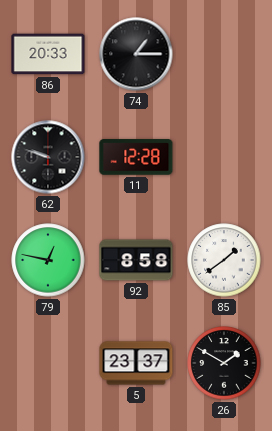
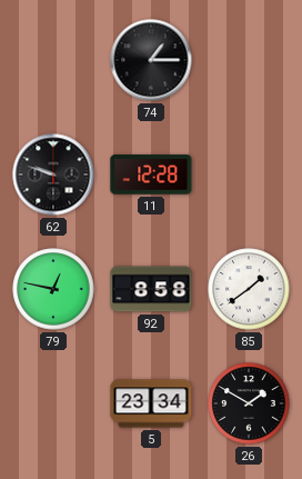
86: 20:33 -> none
5: 23:37 -> 23:34
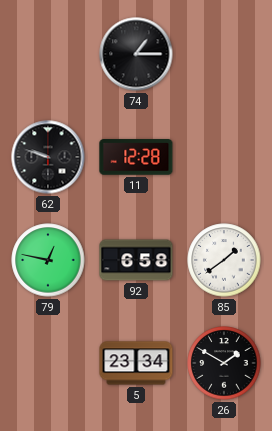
92: 8:58 -> 6:58
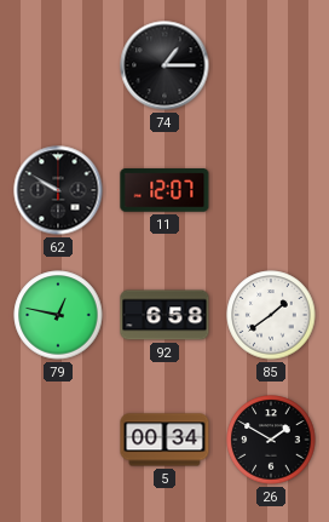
62: 9:48 -> 9:50
11: 12:28 -> 12:07
5: 23:34 -> 00:34
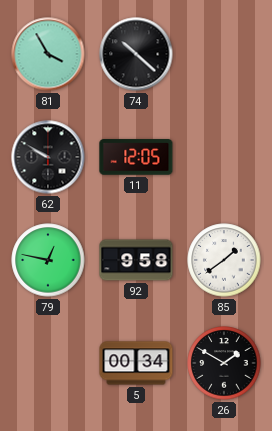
81: none -> 3:55
74: 1:15 -> 10:22
11: 12:07 -> 12:05
92: 6:58 -> 9:58
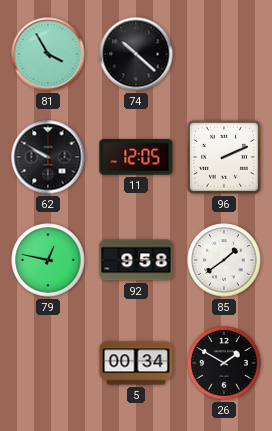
96: none -> 2:11
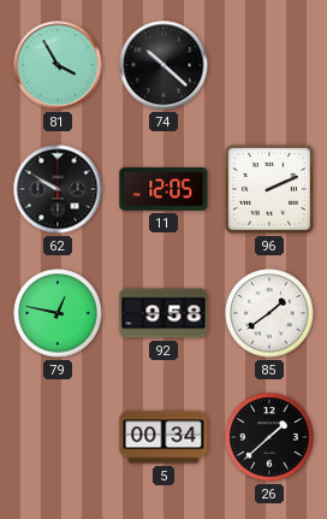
26: 1:50 -> 1:38
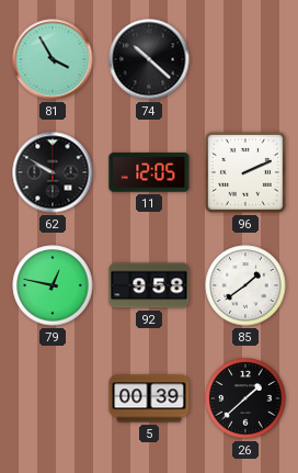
5: 00:34 -> 00:39
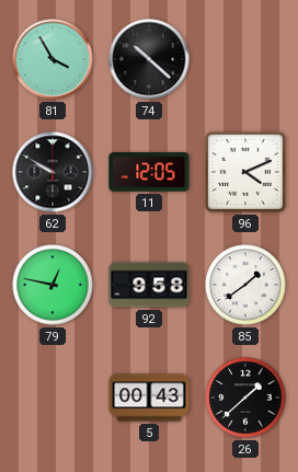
96: 2:11 -> 4:11
5: 00:39 -> 00:43
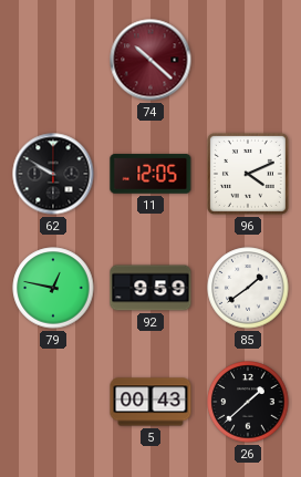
81: 3:55 -> none
74 dial: black -> burgundy
92: 9:58 -> 9:59
